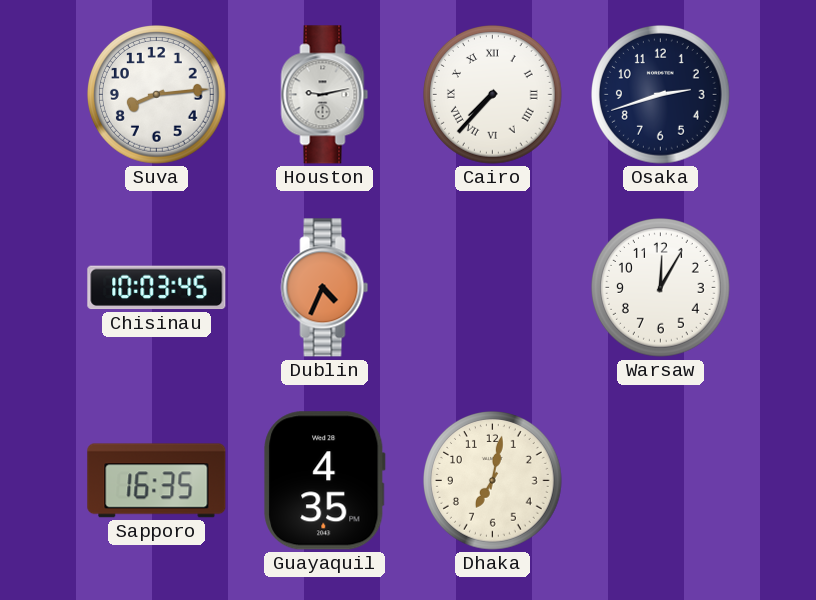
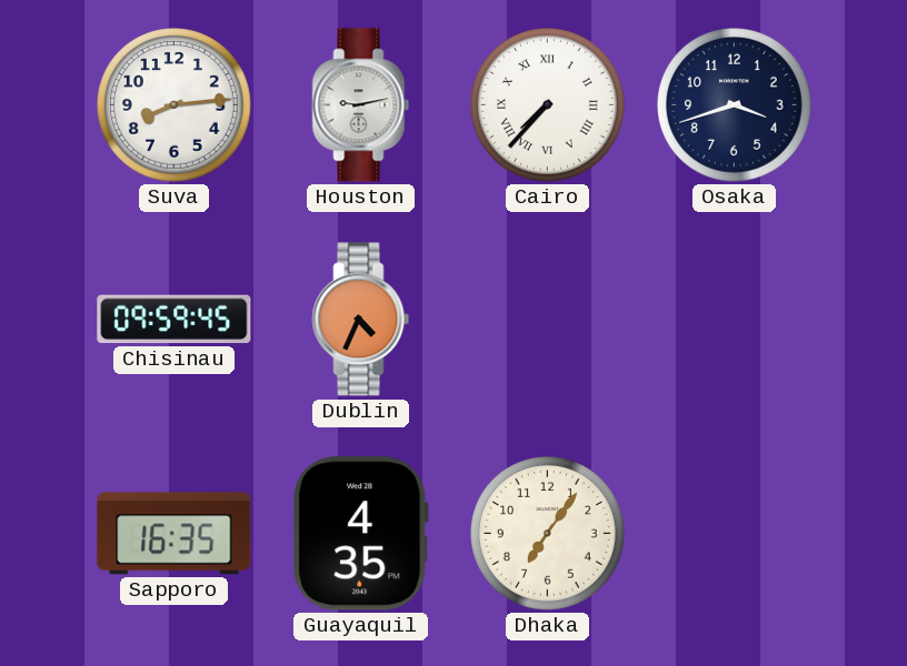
Osaka: 2:42 -> 3:42
Chisinau: 10:03 -> 09:59
Warsaw: 12:05 -> none
Dhaka: 7:02 -> 7:06
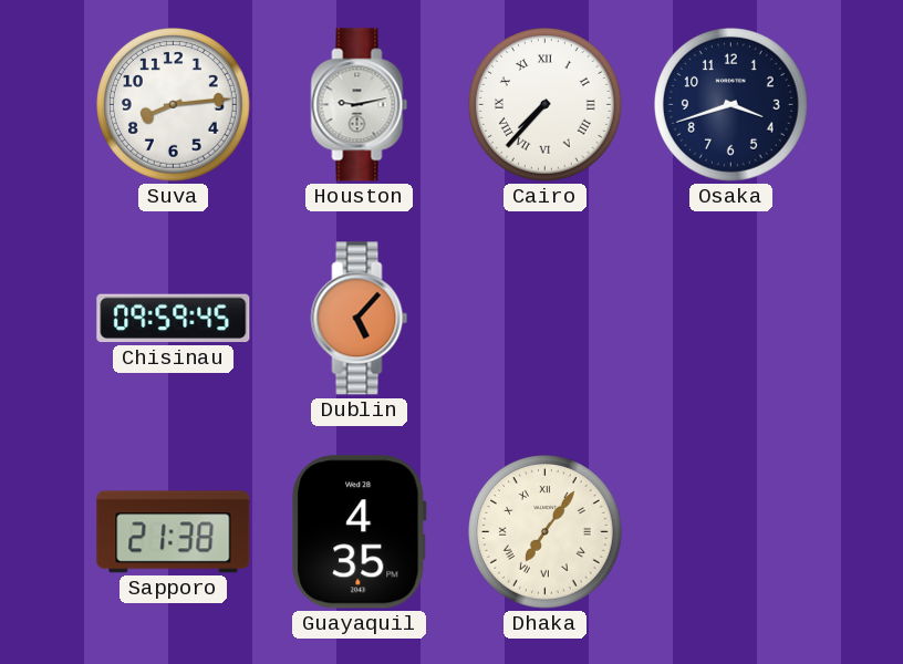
Dublin: 4:34 -> 5:07
Sapporo: 16:35 -> 21:38
Dhaka numerals: Arabic -> Roman
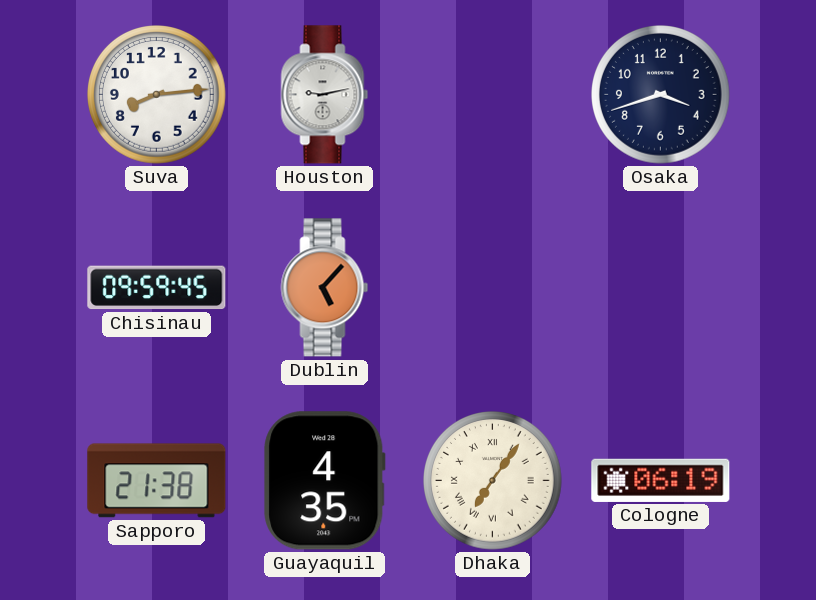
Cairo: 7:37 -> none
Cologne: none -> 06:19
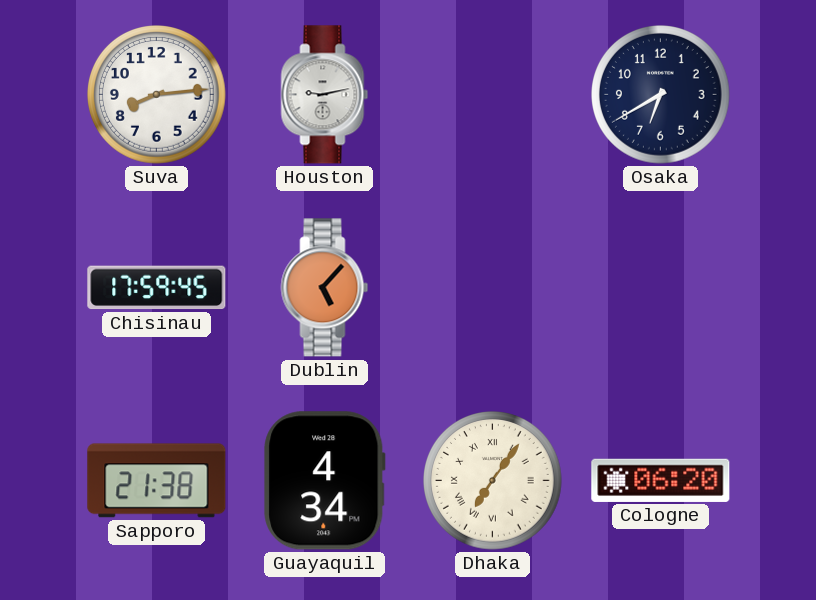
Osaka: 3:42 -> 6:40
Chisinau: 09:59 -> 17:59
Guayaquil: 4:35 -> 4:34
Cologne: 06:19 -> 06:20
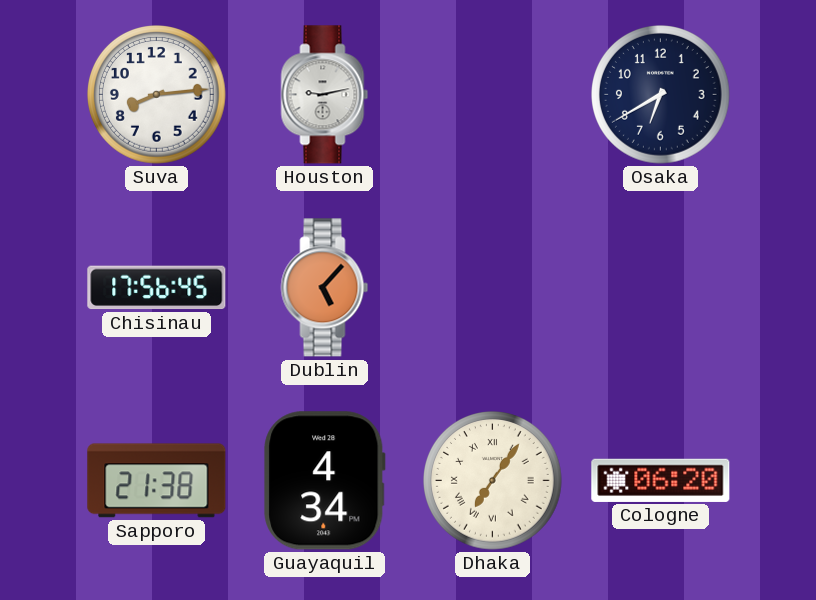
Chisinau: 17:59 -> 17:56
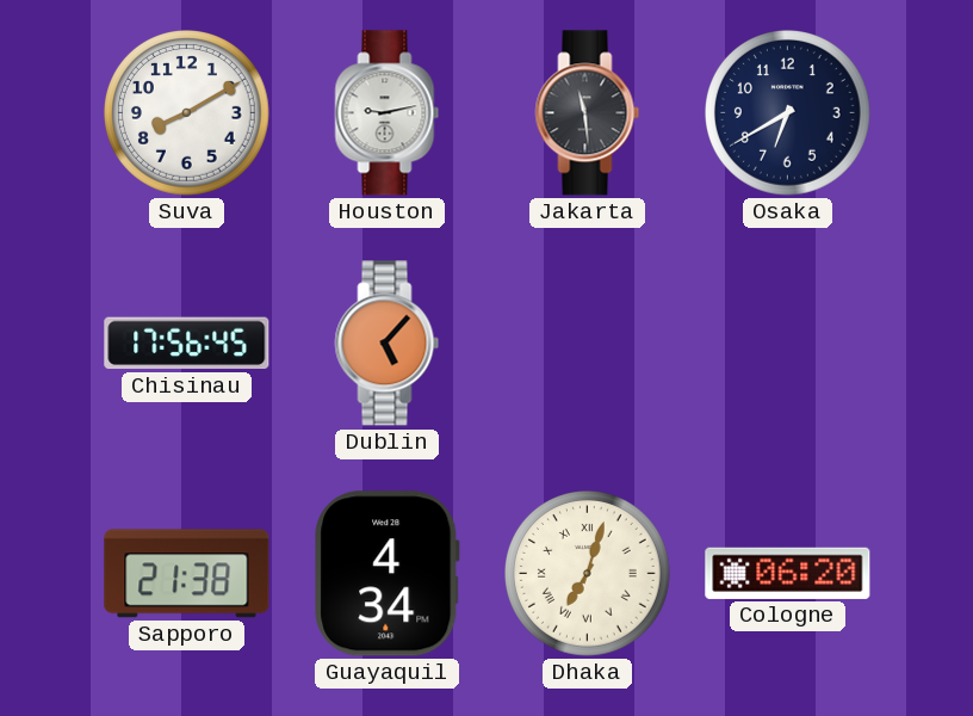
Suva: 8:14 -> 8:10
Jakarta: none -> 11:29
Dhaka: 7:06 -> 7:03
